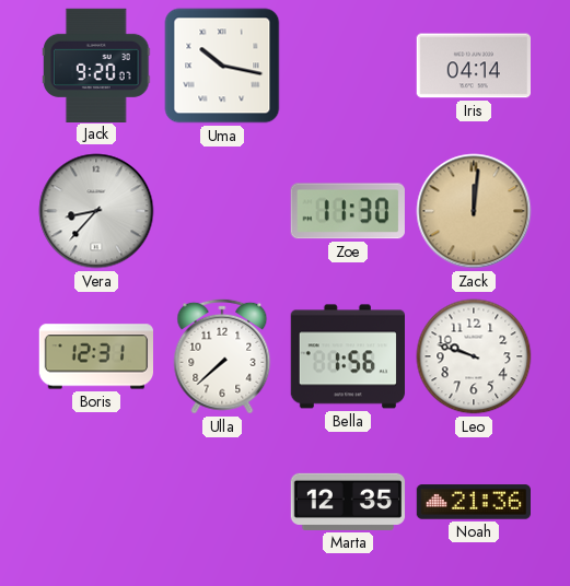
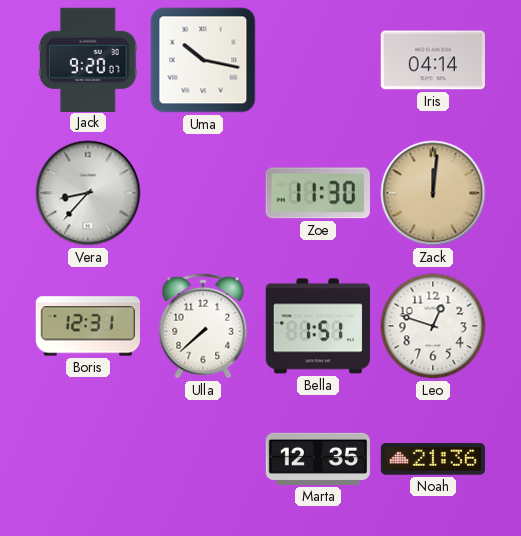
Bella: 1:56 -> 1:51
Leo: 9:48 -> 12:48
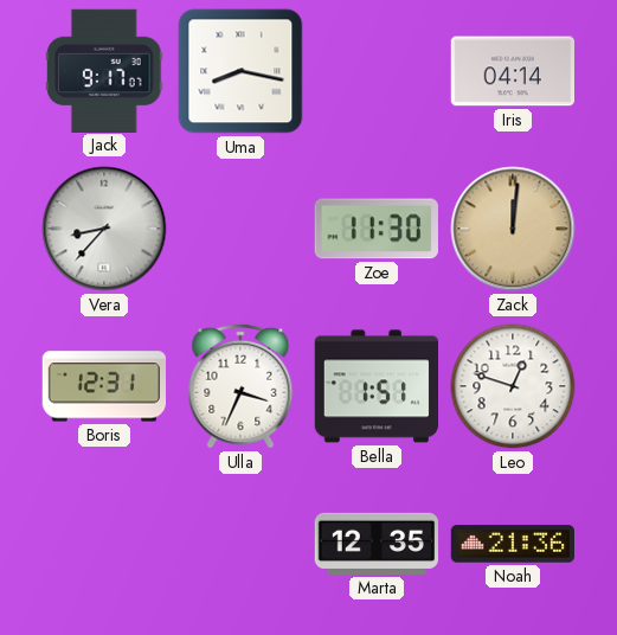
Jack: 9:20 -> 9:17
Uma: 10:17 -> 8:17
Ulla: 7:38 -> 3:34
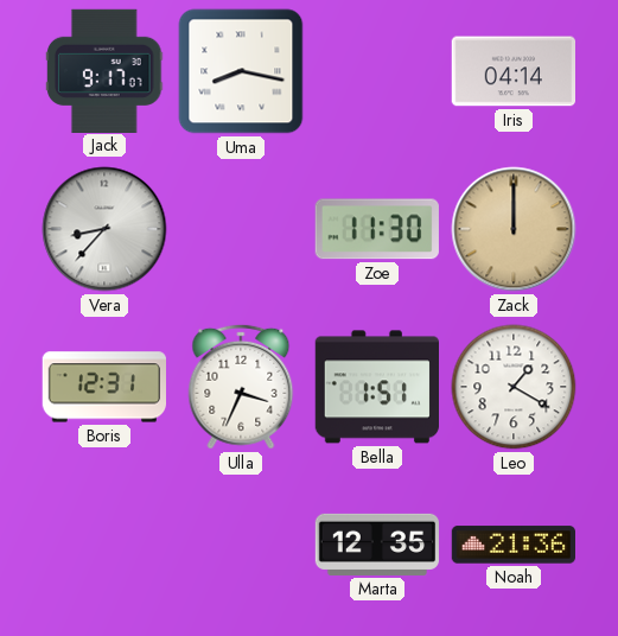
Zack: 12:01 -> 12:00
Leo: 12:48 -> 1:20
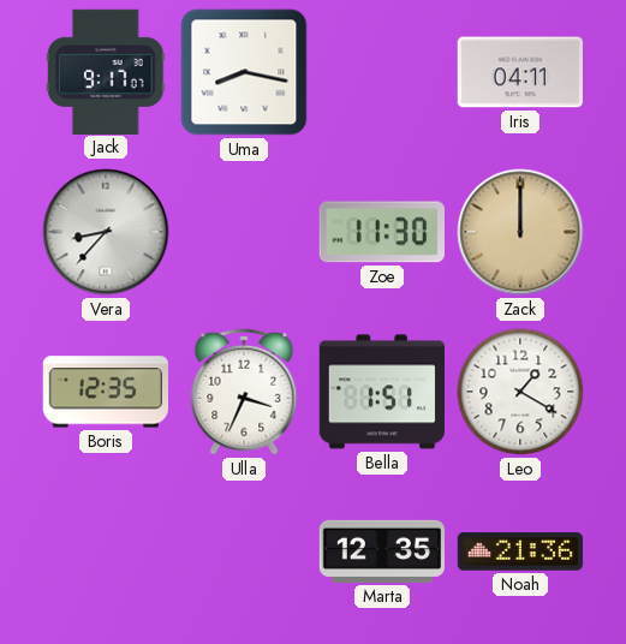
Iris: 04:14 -> 04:11
Boris: 12:31 -> 12:35
